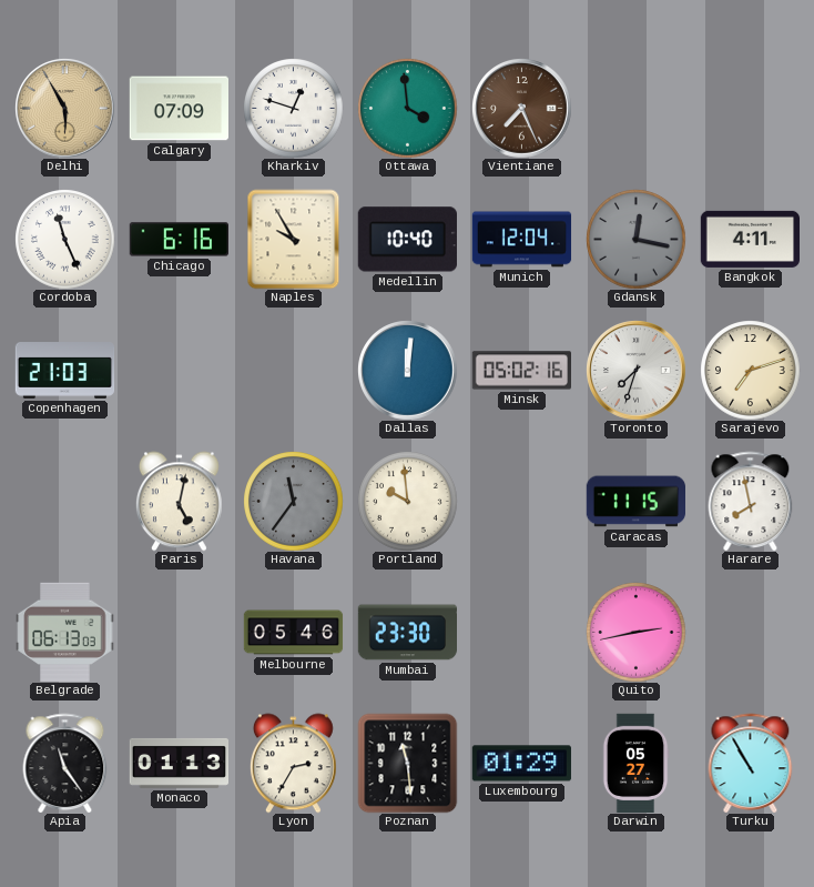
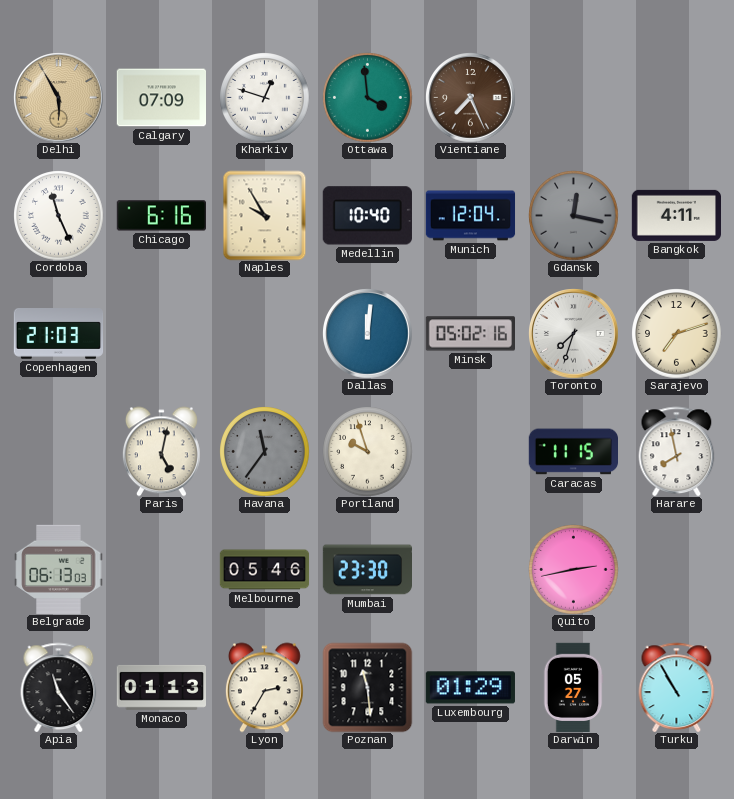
Portland: 9:59 -> 9:57
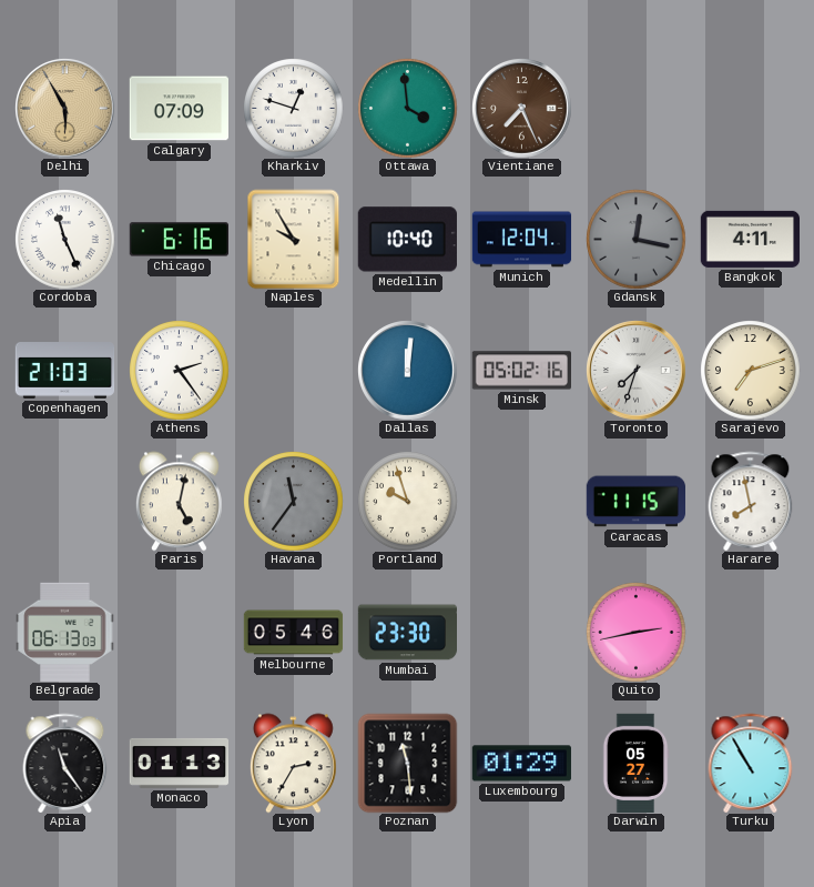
Athens: none -> 2:24
